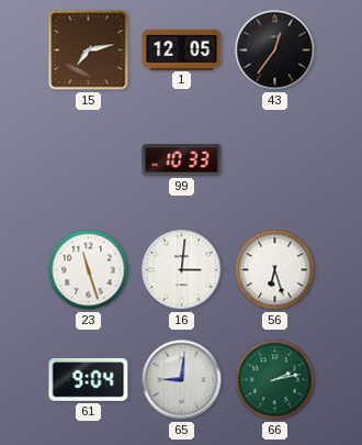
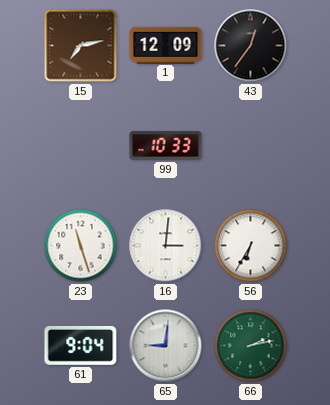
1: 12:05 -> 12:09
56: 6:27 -> 6:35
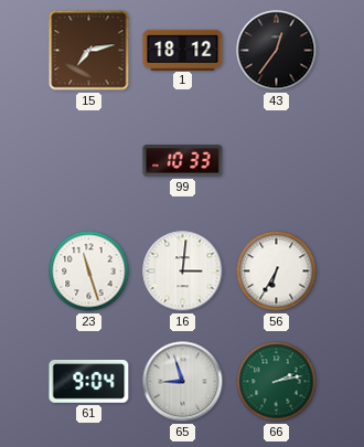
1: 12:09 -> 18:12
65: 9:01 -> 8:57
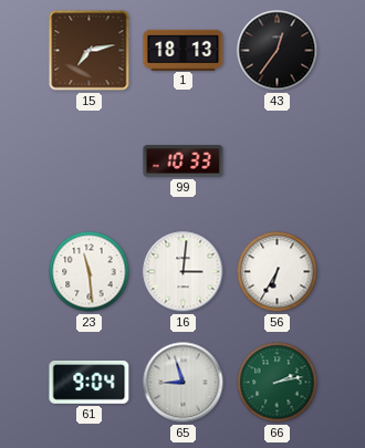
1: 18:12 -> 18:13
23: 11:27 -> 11:29
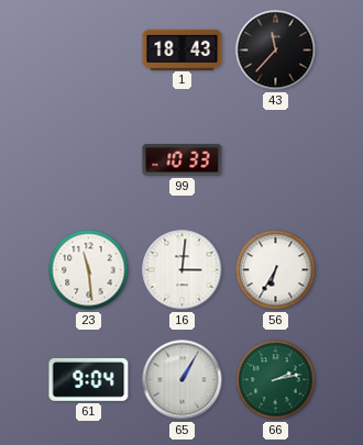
15: 7:13 -> none
1: 18:13 -> 18:43
43: 12:36 -> 11:37
65: 8:57 -> 1:05
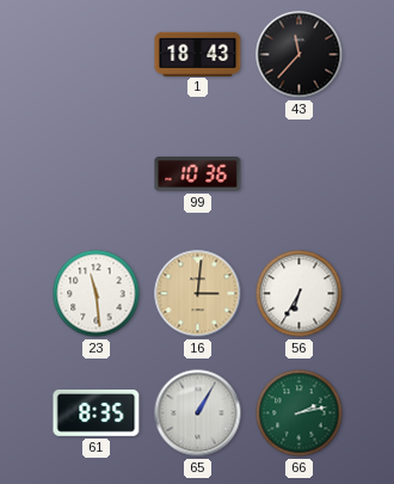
99: 10:33 -> 10:36
16 dial: white -> champagne
61: 9:04 -> 8:35
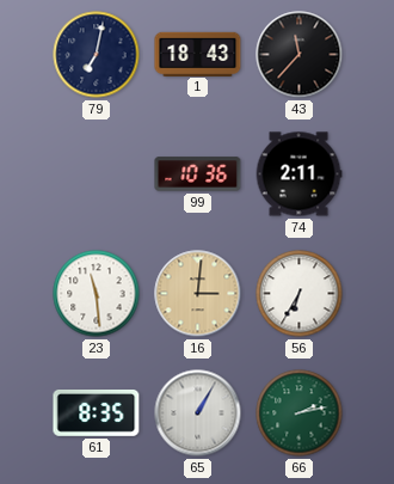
79: none -> 7:02
74: none -> 2:11
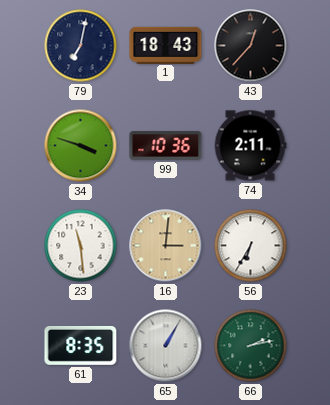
43: 11:37 -> 12:37
34: none -> 3:48
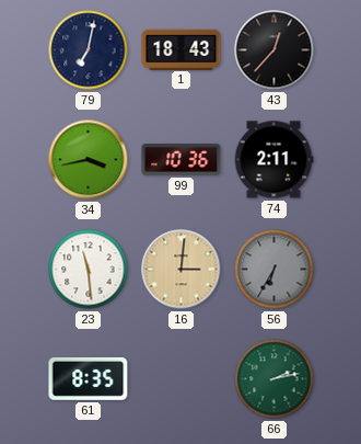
34: 3:48 -> 3:43
56 dial: white -> grey
65: 1:05 -> none
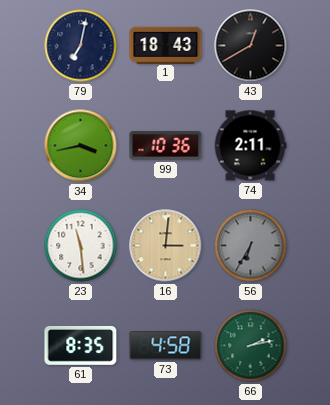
43: 12:37 -> 12:40
73: none -> 4:58
